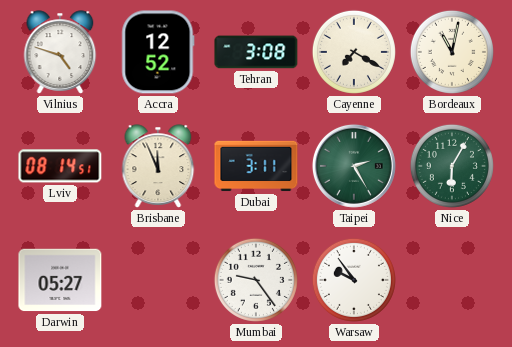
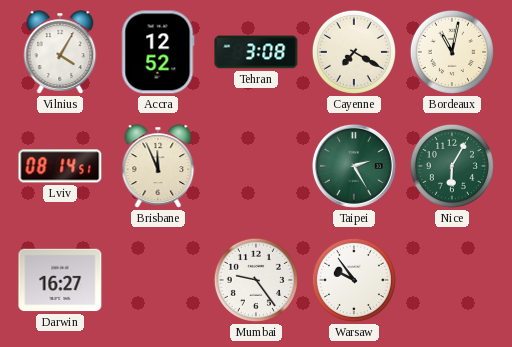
Vilnius: 4:48 -> 4:05
Dubai: 3:11 -> none
Darwin: 05:27 -> 16:27
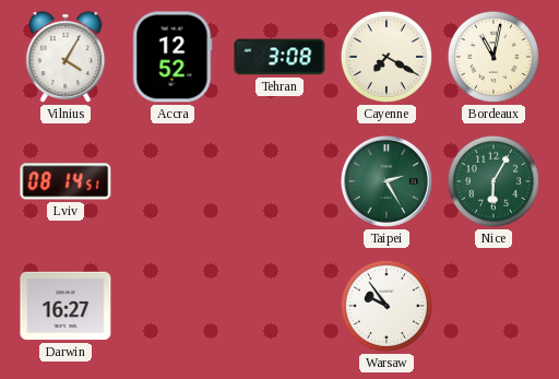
Brisbane: 11:56 -> none
Mumbai: 9:24 -> none
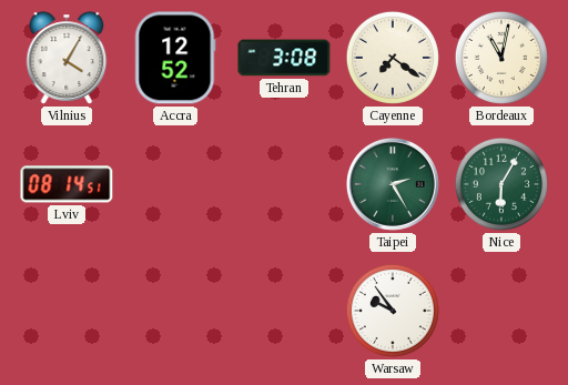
Cayenne: 7:20 -> 7:21
Darwin: 16:27 -> none
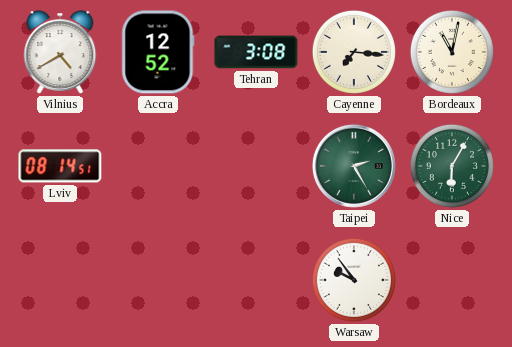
Vilnius: 4:05 -> 4:40
Cayenne: 7:21 -> 7:16
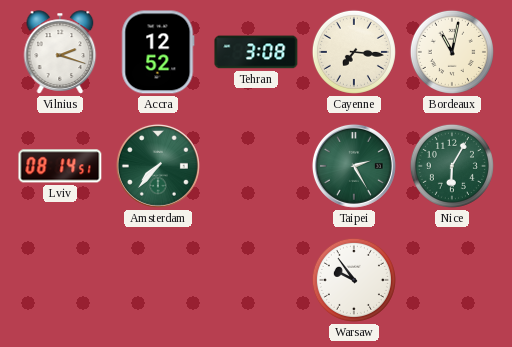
Vilnius: 4:40 -> 2:18
Amsterdam: none -> 7:37
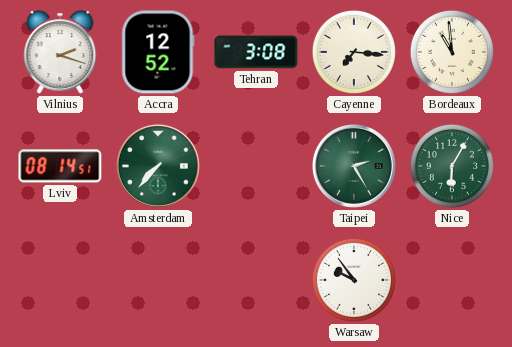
Bordeaux: 11:02 -> 10:59
